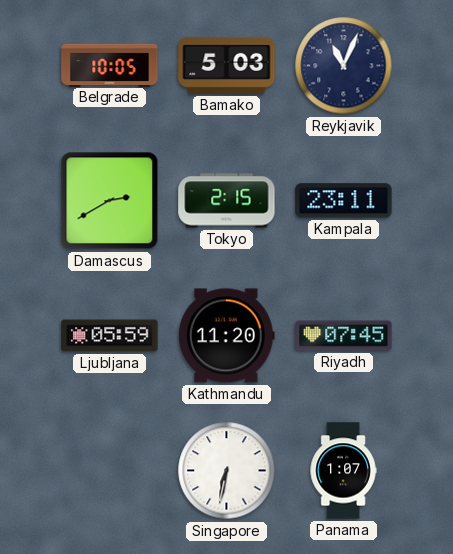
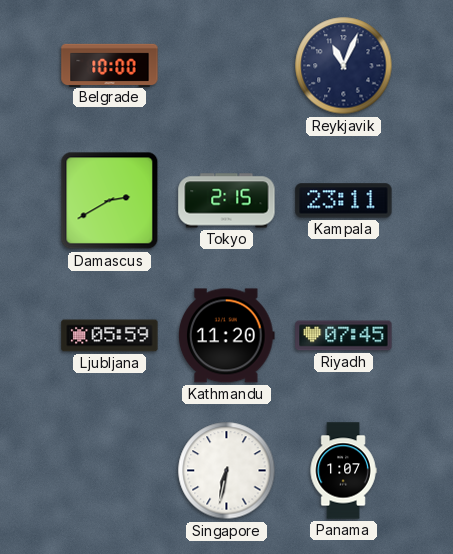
Belgrade: 10:05 -> 10:00
Bamako: 5:03 -> none
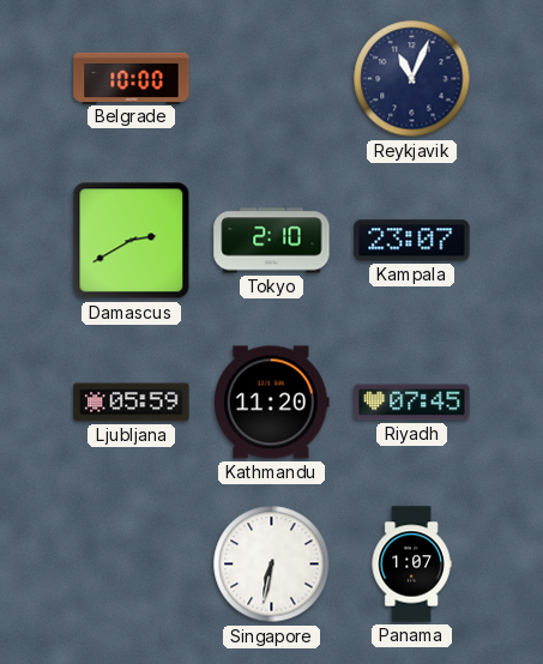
Tokyo: 2:15 -> 2:10
Kampala: 23:11 -> 23:07
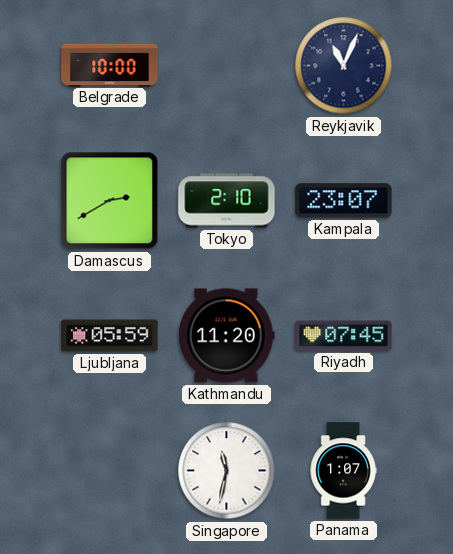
Singapore: 6:32 -> 11:32
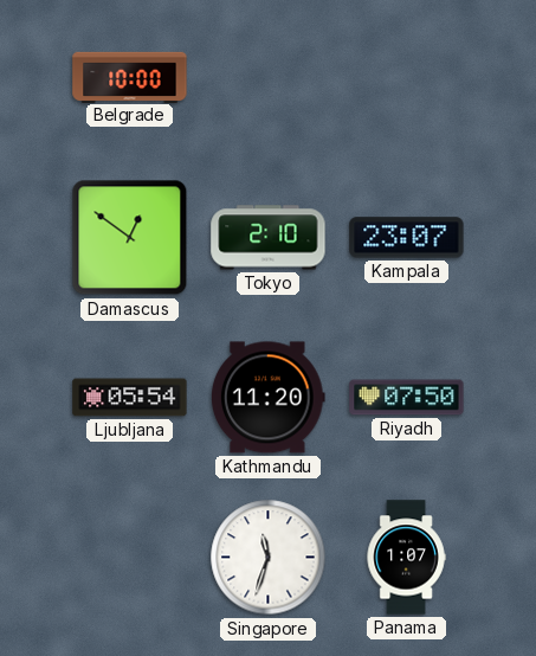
Reykjavik: 11:04 -> none
Damascus: 2:40 -> 12:51
Ljubljana: 05:59 -> 05:54
Riyadh: 07:45 -> 07:50
Singapore: 11:32 -> 11:33
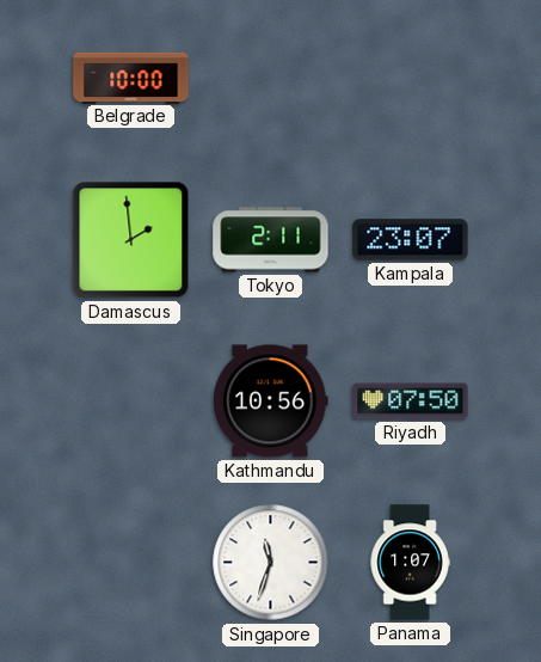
Damascus: 12:51 -> 1:59
Tokyo: 2:10 -> 2:11
Ljubljana: 05:54 -> none
Kathmandu: 11:20 -> 10:56
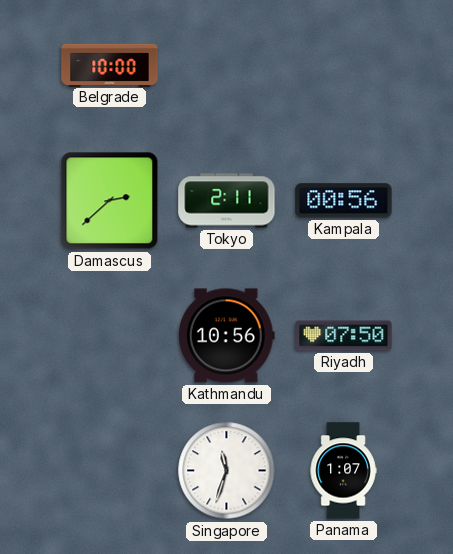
Damascus: 1:59 -> 2:38
Kampala: 23:07 -> 00:56
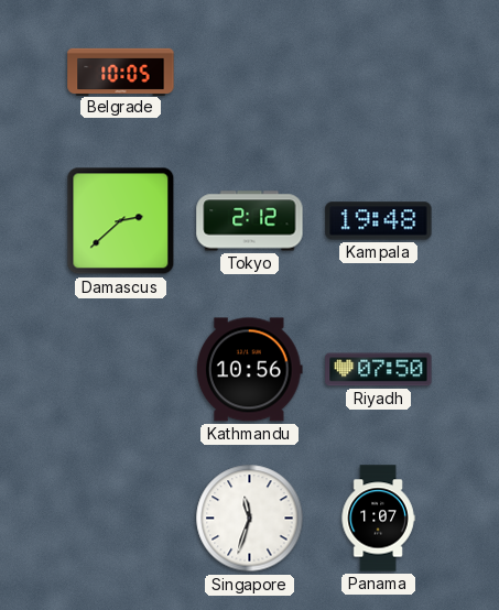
Belgrade: 10:00 -> 10:05
Tokyo: 2:11 -> 2:12
Kampala: 00:56 -> 19:48
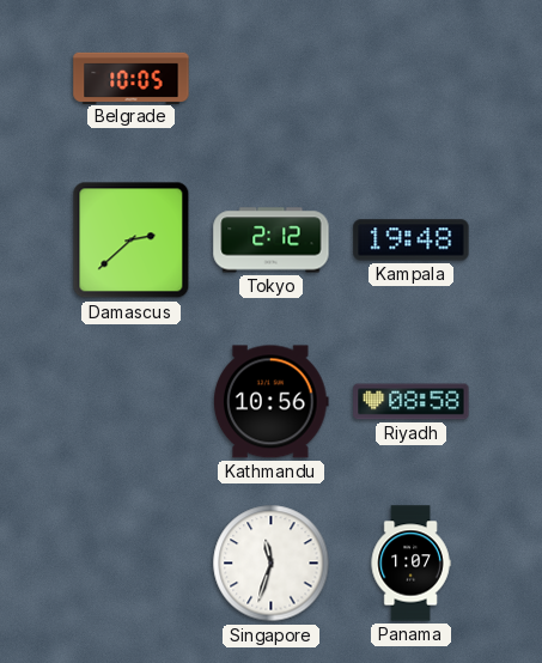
Riyadh: 07:50 -> 08:58
